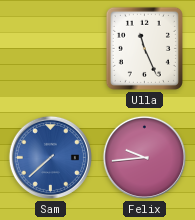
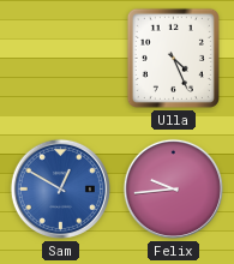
Ulla: 11:26 -> 4:26
Sam: 7:38 -> 12:50
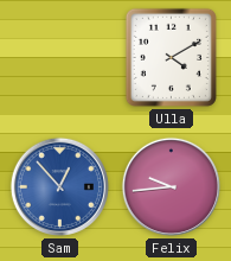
Ulla: 4:26 -> 4:10
Sam: 12:50 -> 12:53
